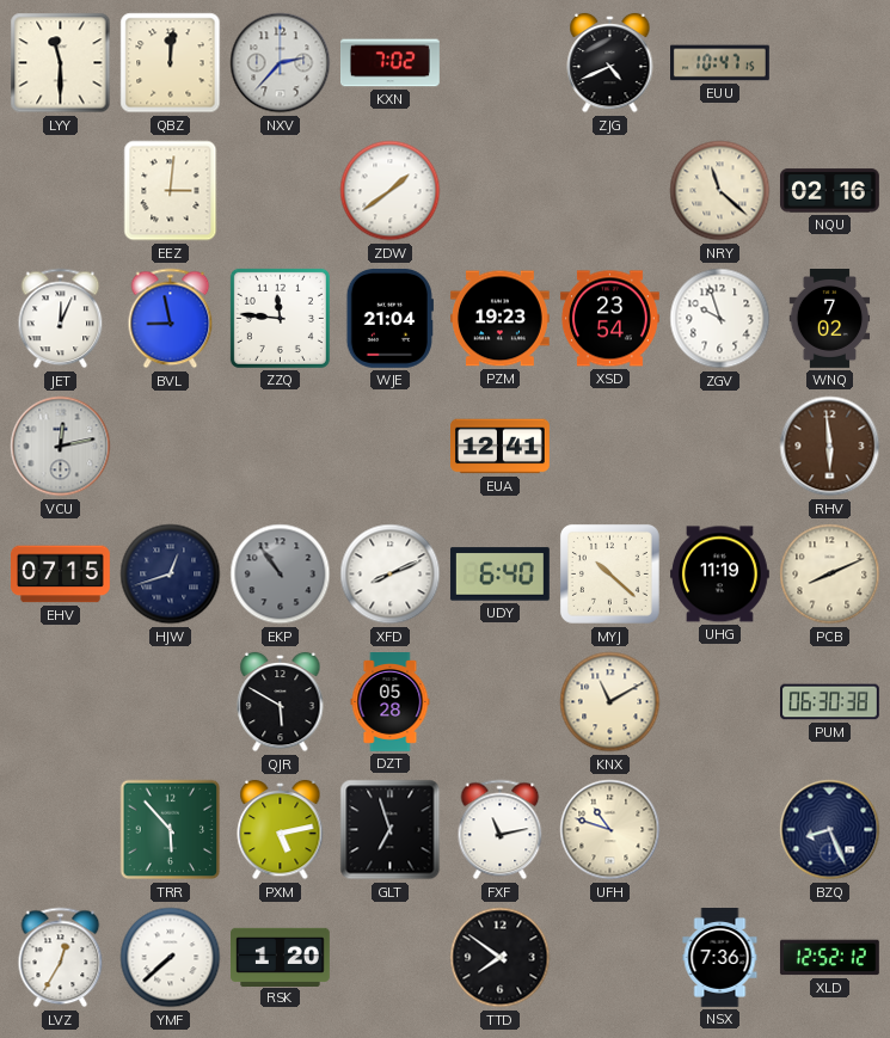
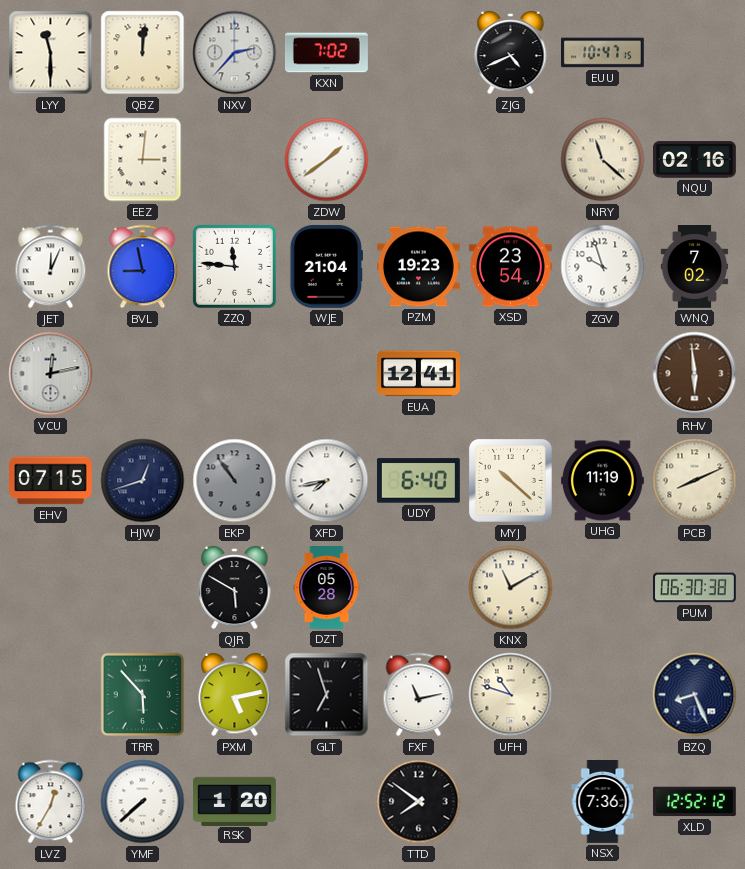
XFD: 8:11 -> 7:43
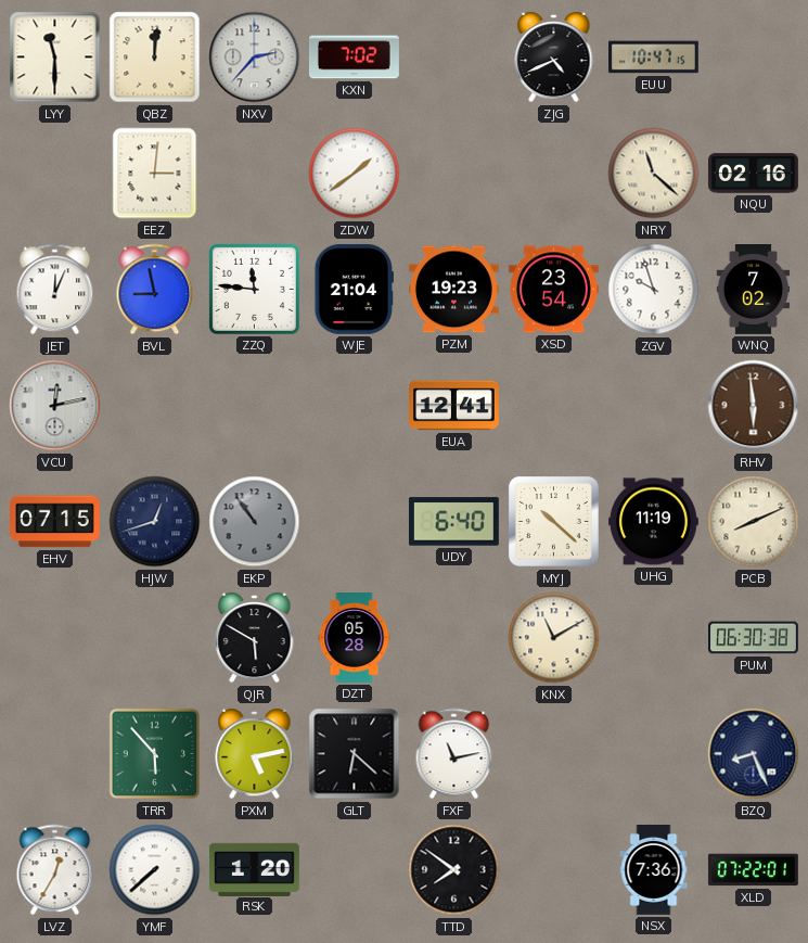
XFD: 7:43 -> none
GLT: 6:57 -> 6:22
UFH: 10:48 -> none
XLD: 12:52 -> 07:22
